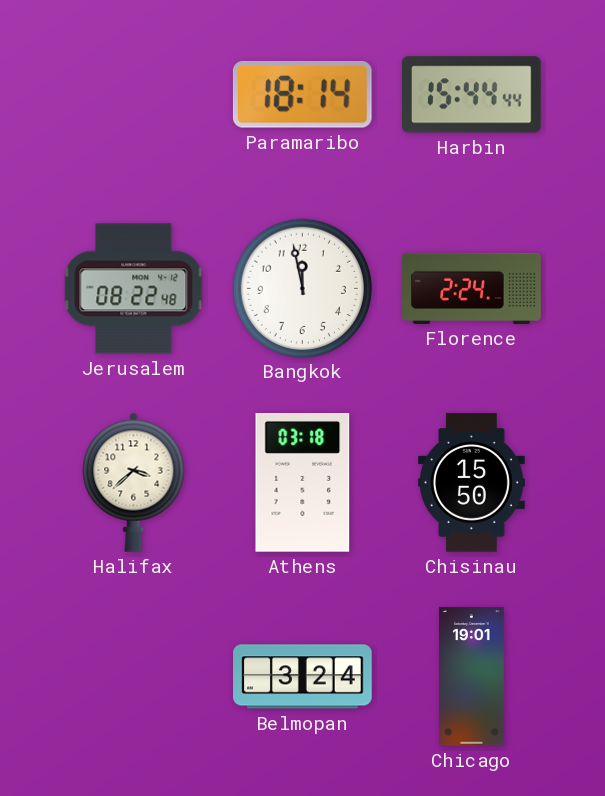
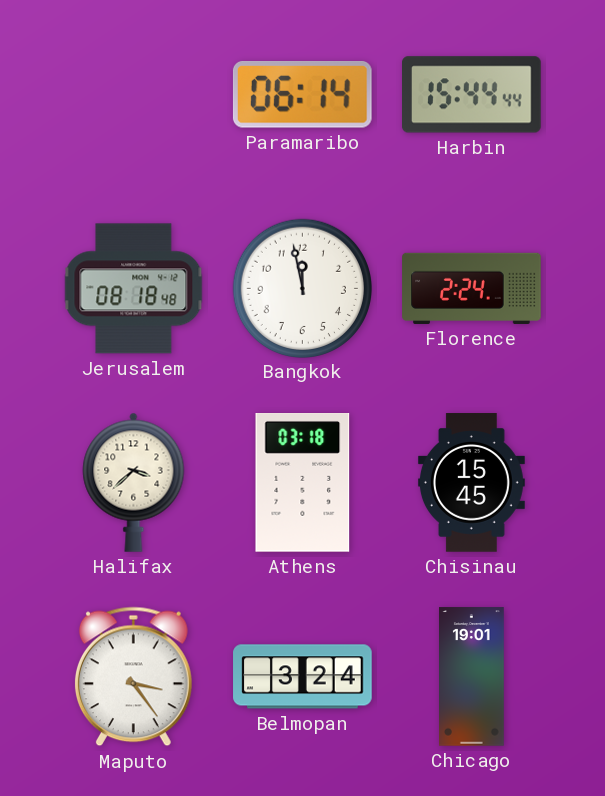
Paramaribo: 18:14 -> 06:14
Jerusalem: 08:22 -> 08:18
Chisinau: 15:50 -> 15:45
Maputo: none -> 3:24
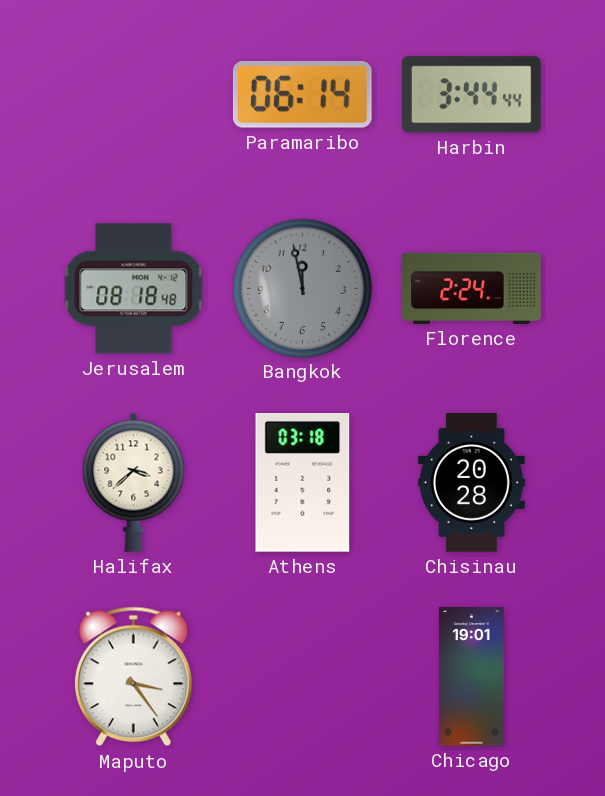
Harbin: 15:44 -> 3:44
Bangkok dial: white -> grey
Chisinau: 15:45 -> 20:28
Belmopan: 3:24 -> none
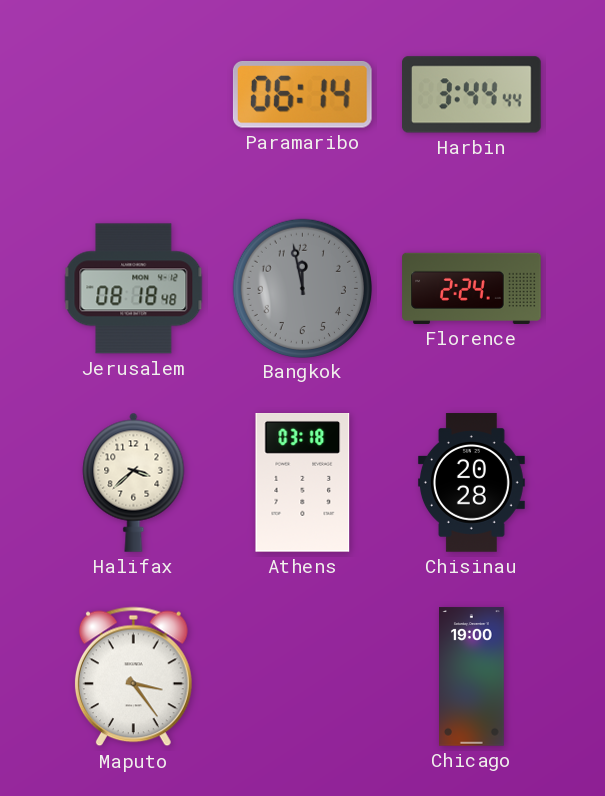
Chicago: 19:01 -> 19:00
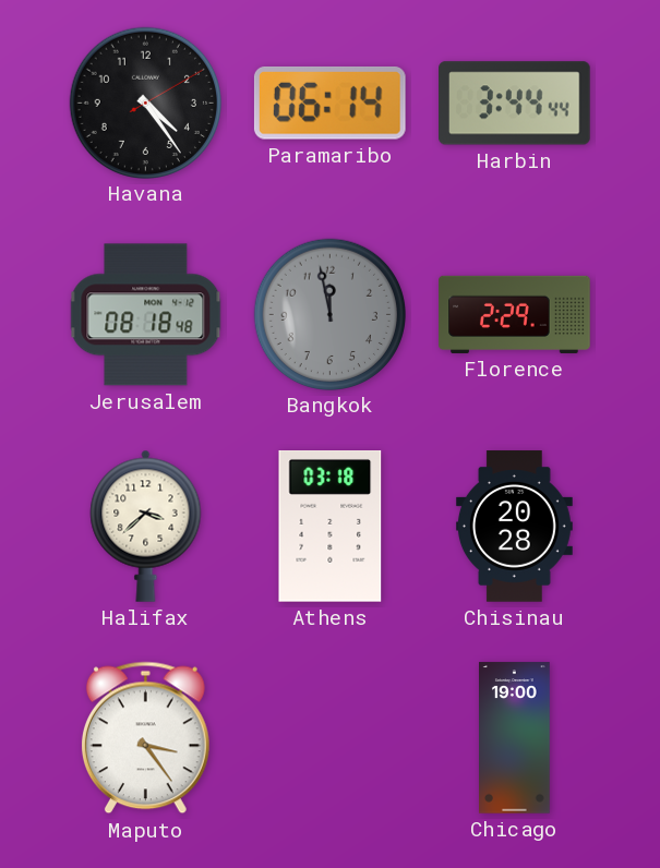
Havana: none -> 4:24
Florence: 2:24 -> 2:29
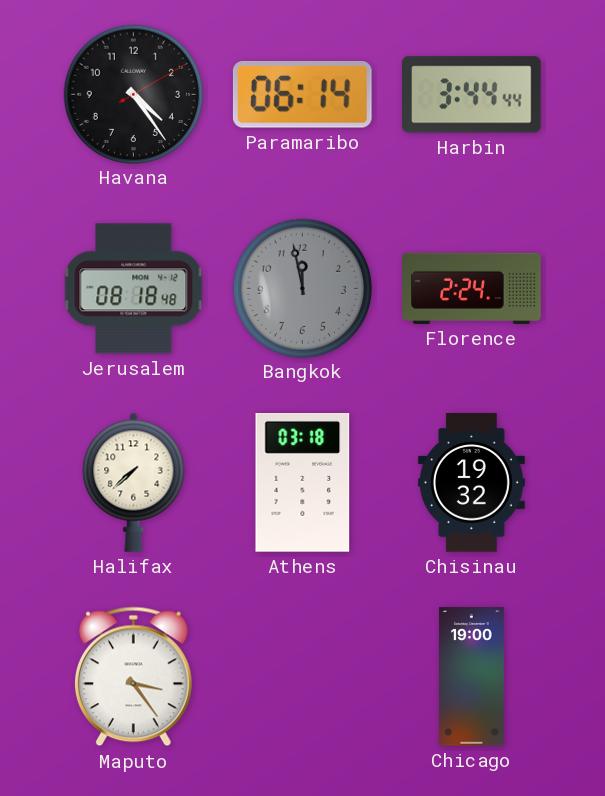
Florence: 2:29 -> 2:24
Halifax: 3:38 -> 7:38
Chisinau: 20:28 -> 19:32
